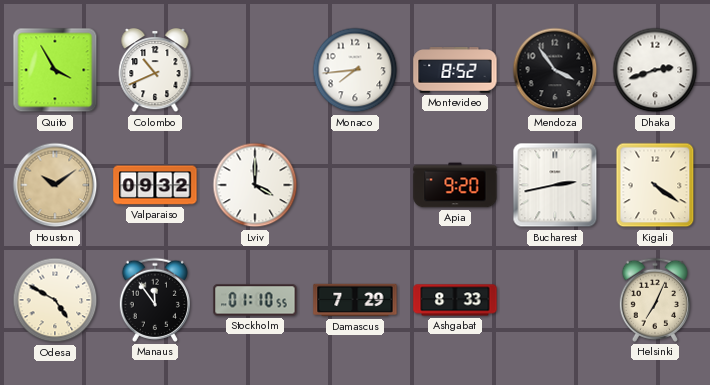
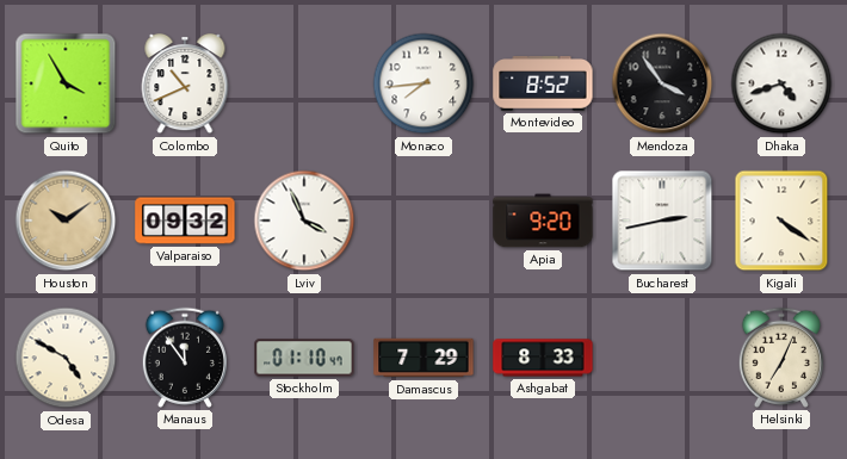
Dhaka: 2:42 -> 4:42
Lviv: 4:00 -> 3:56
Stockholm: 01:10:55 -> 01:10:47
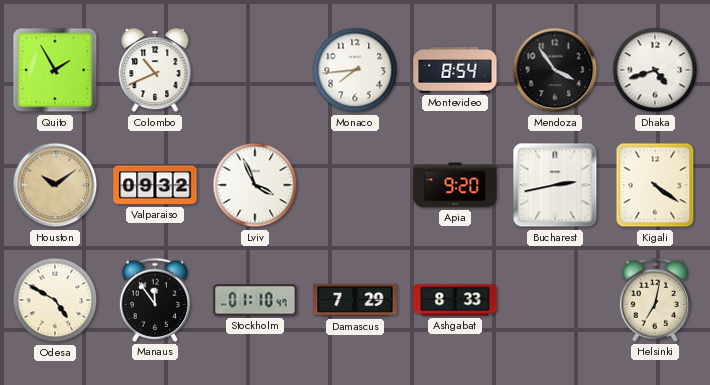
Quito: 3:55 -> 1:55
Montevideo: 8:52 -> 8:54
Helsinki: 7:04 -> 7:02
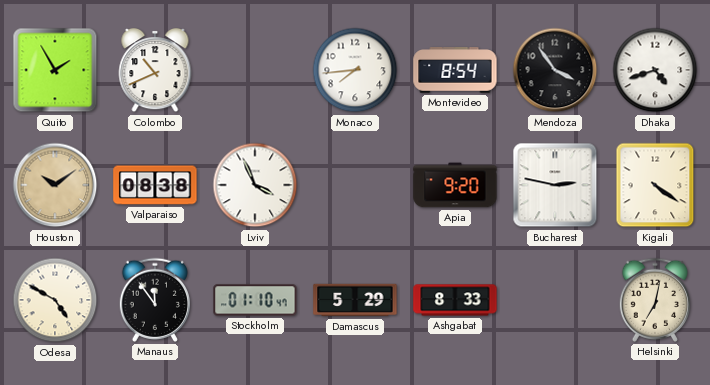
Valparaiso: 09:32 -> 08:38
Bucharest: 2:43 -> 2:47
Damascus: 7:29 -> 5:29
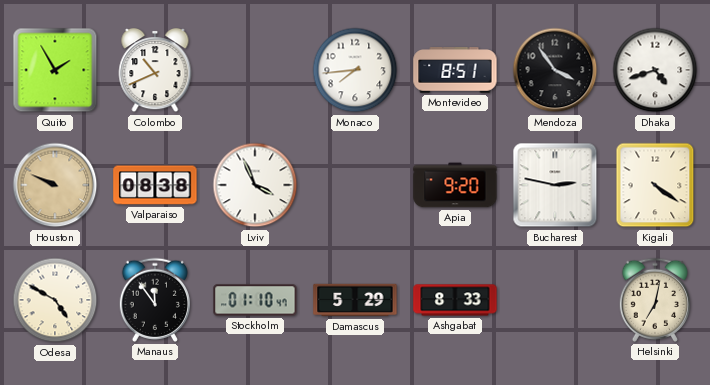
Montevideo: 8:54 -> 8:51
Houston: 10:09 -> 9:49
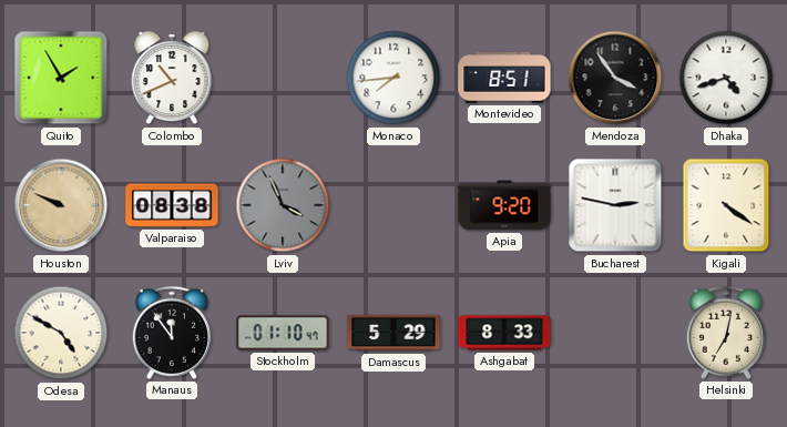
Lviv dial: white -> grey
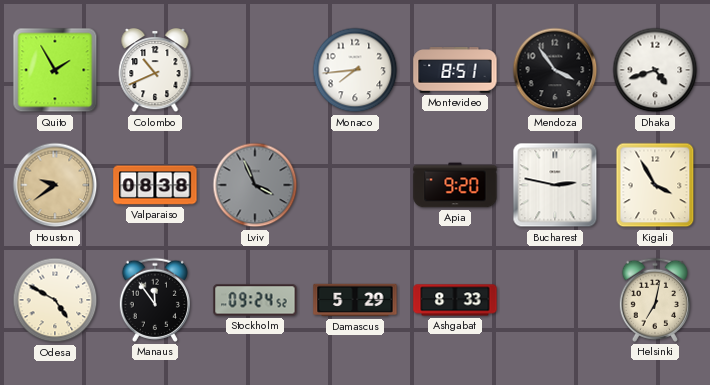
Houston: 9:49 -> 9:39
Kigali: 4:21 -> 3:55
Stockholm: 01:10 -> 09:24
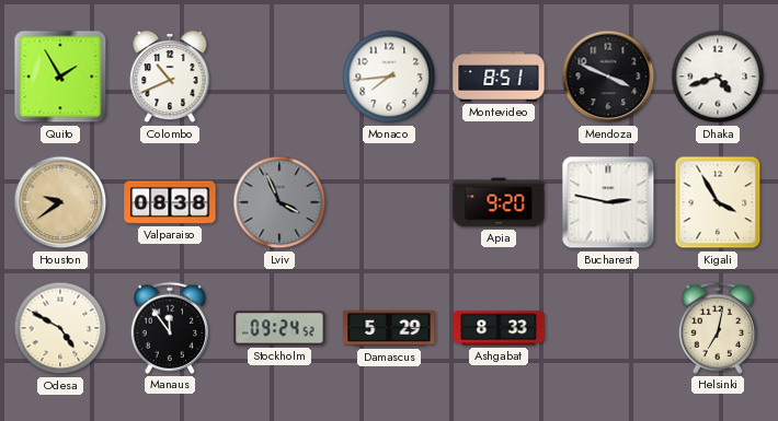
Mendoza: 3:54 -> 3:49
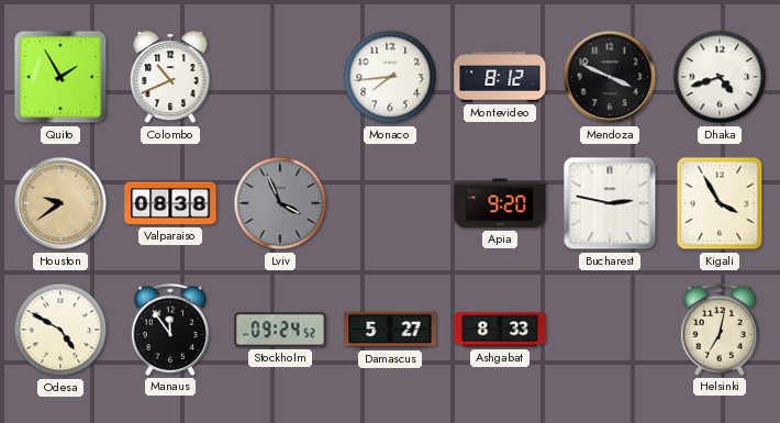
Montevideo: 8:51 -> 8:12
Damascus: 5:29 -> 5:27
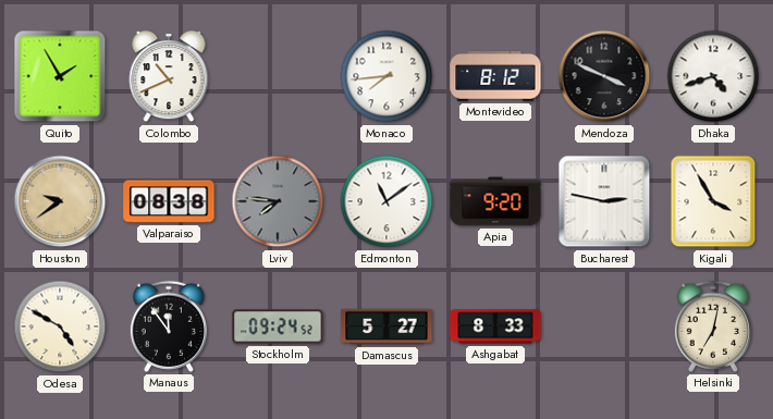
Lviv: 3:56 -> 7:46
Edmonton: none -> 11:09
